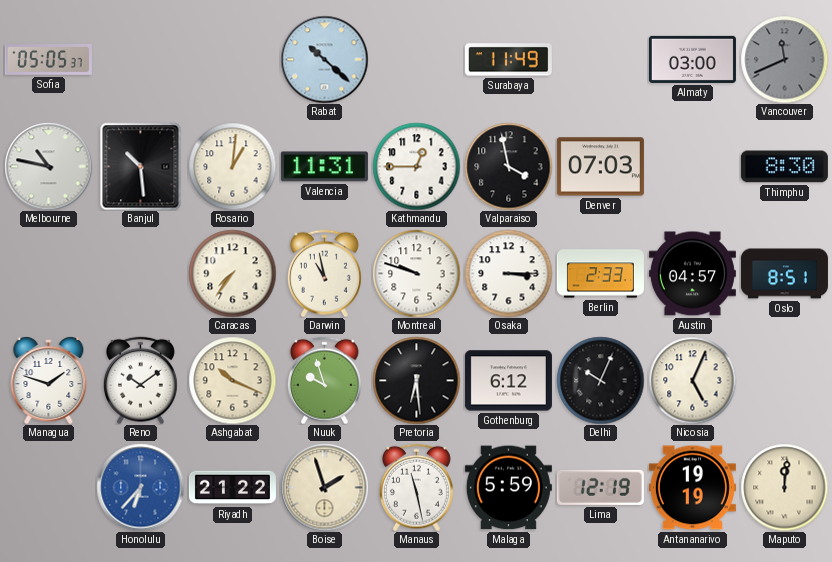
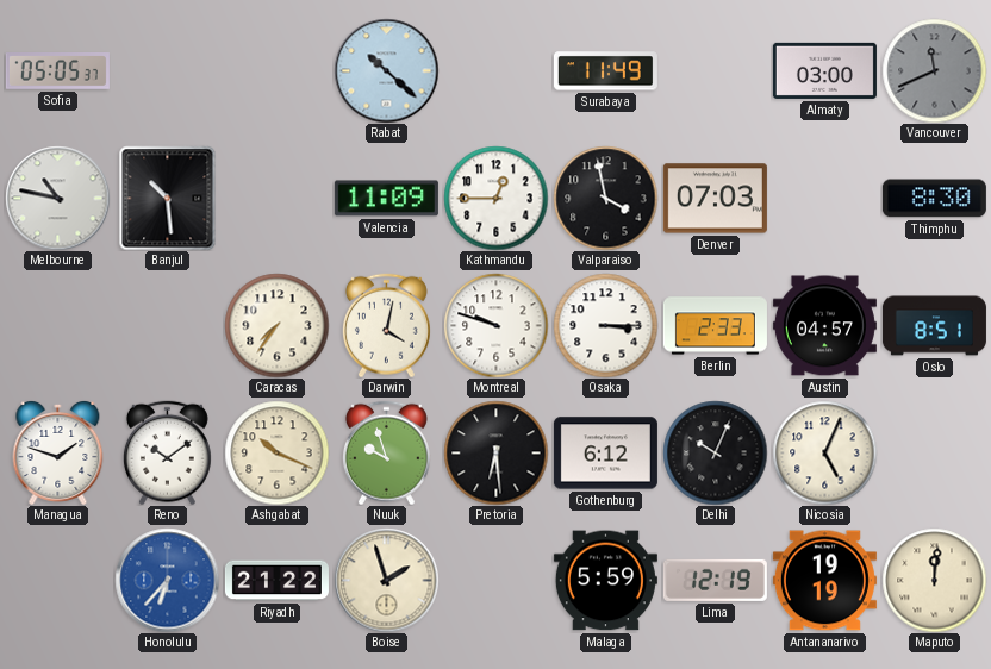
Rosario: 1:01 -> none
Valencia: 11:31 -> 11:09
Darwin: 10:58 -> 4:02
Manaus: 11:28 -> none
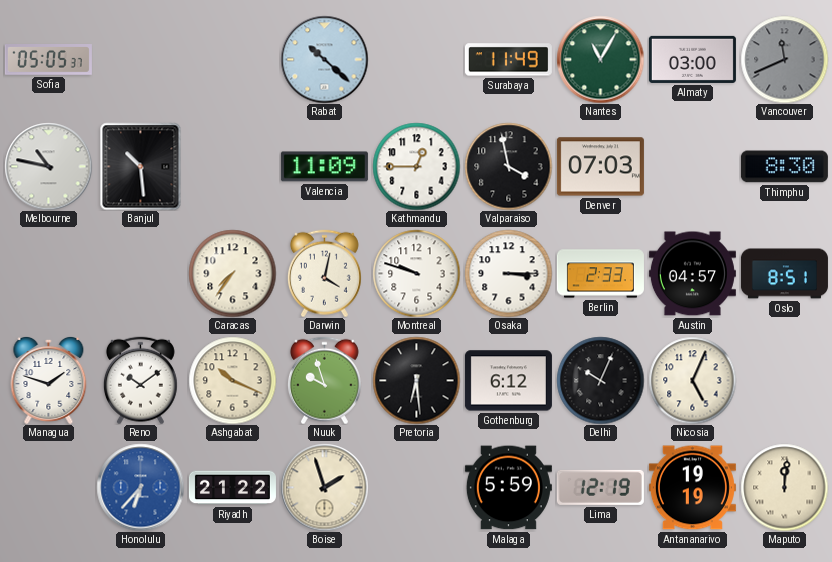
Nantes: none -> 11:05
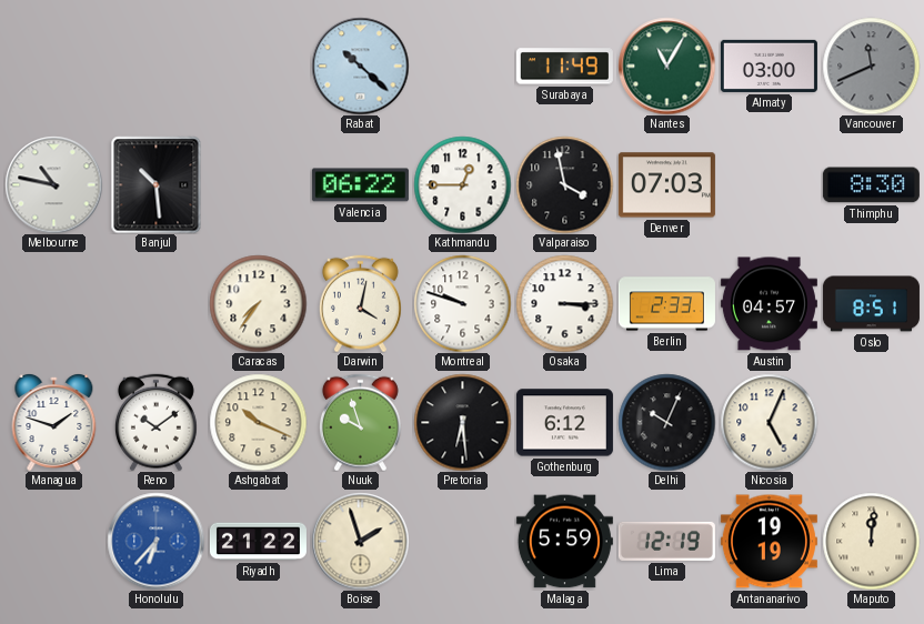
Sofia: 05:05 -> none
Valencia: 11:09 -> 06:22
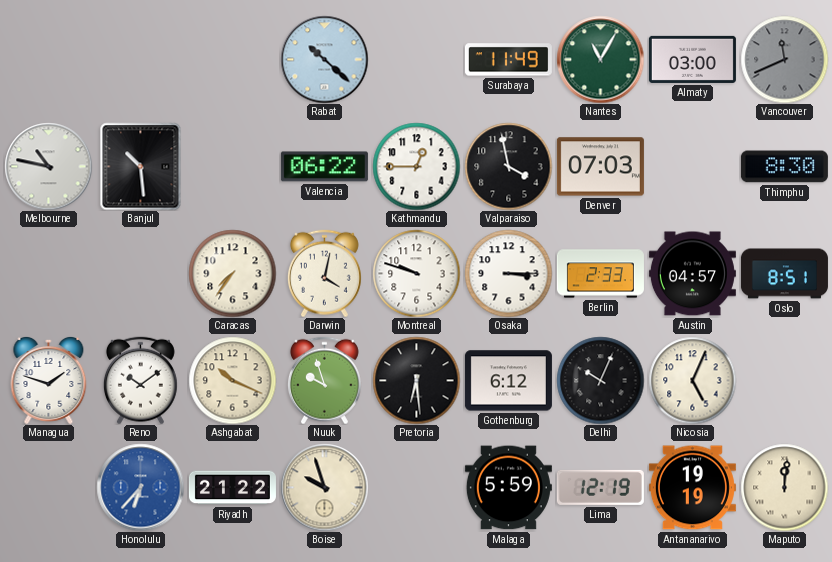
Boise: 1:57 -> 9:57
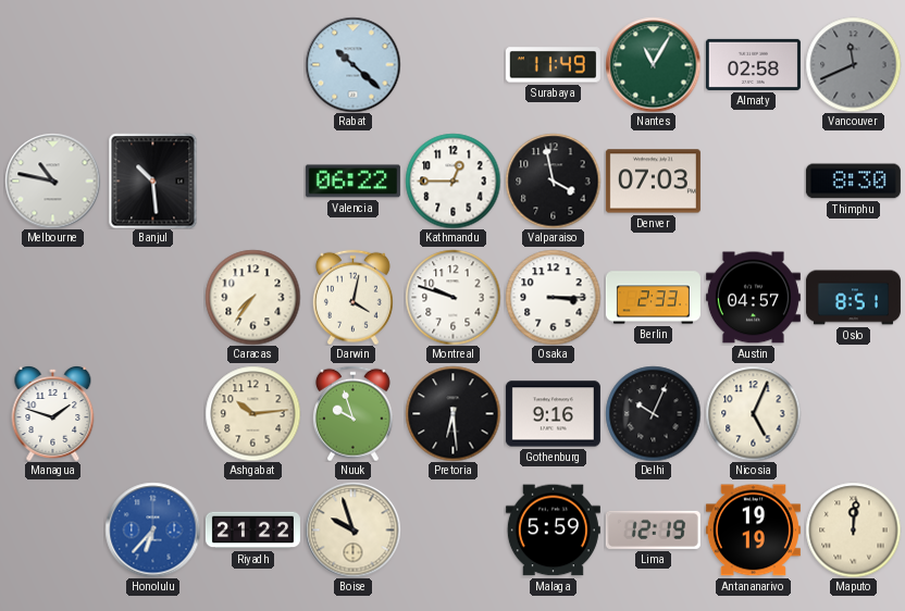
Almaty: 03:00 -> 02:58
Reno: 10:09 -> none
Ashgabat: 10:19 -> 10:14
Gothenburg: 6:12 -> 9:16
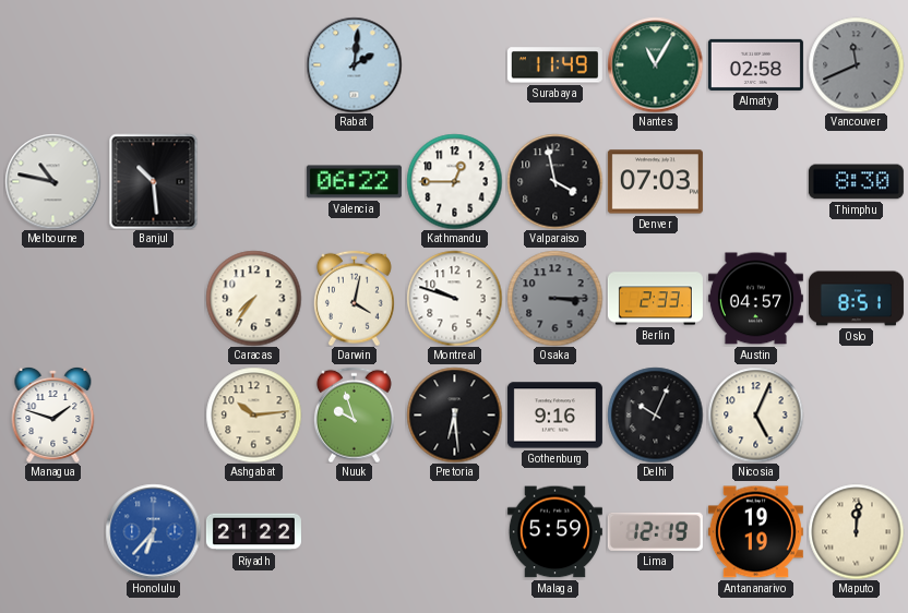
Rabat: 10:22 -> 2:01
Osaka dial: white -> grey
Boise: 9:57 -> none
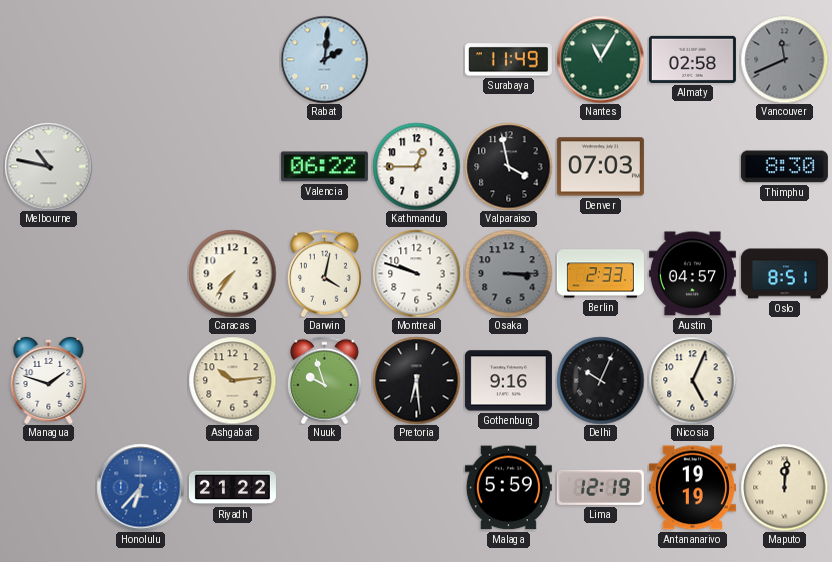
Banjul: 10:29 -> none
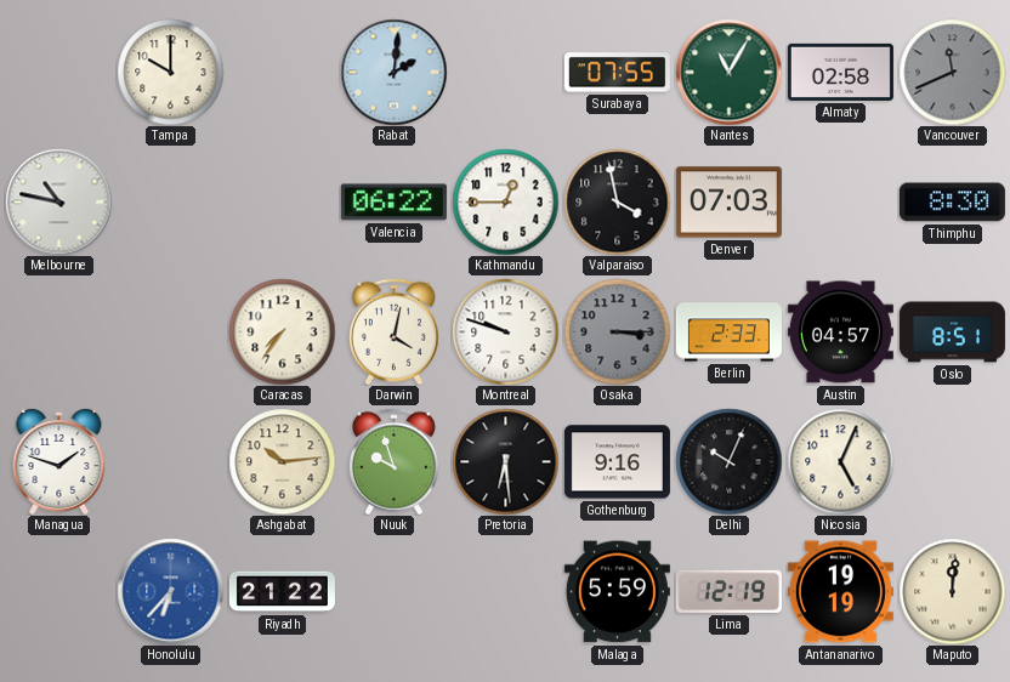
Tampa: none -> 10:00
Surabaya: 11:49 -> 07:55
